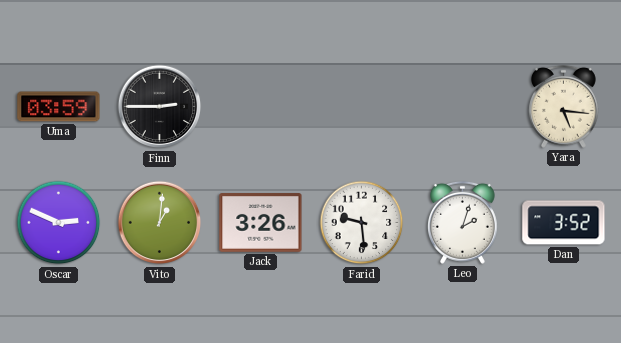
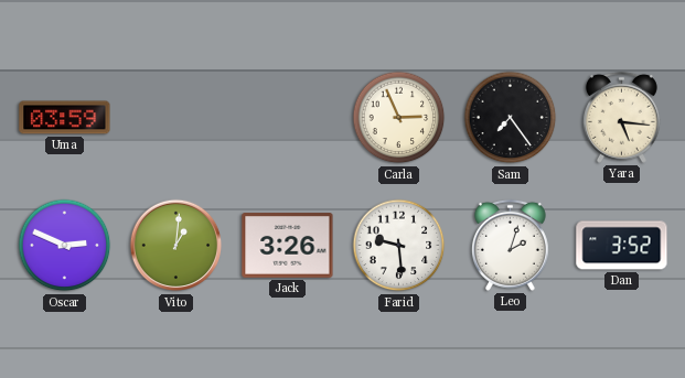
Finn: 2:45 -> none
Carla: none -> 2:56
Sam: none -> 7:24
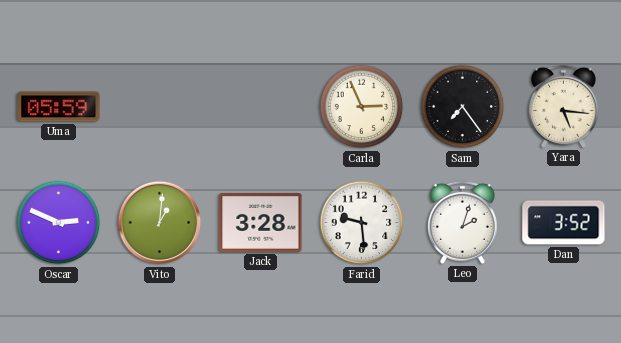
Uma: 03:59 -> 05:59
Jack: 3:26 -> 3:28
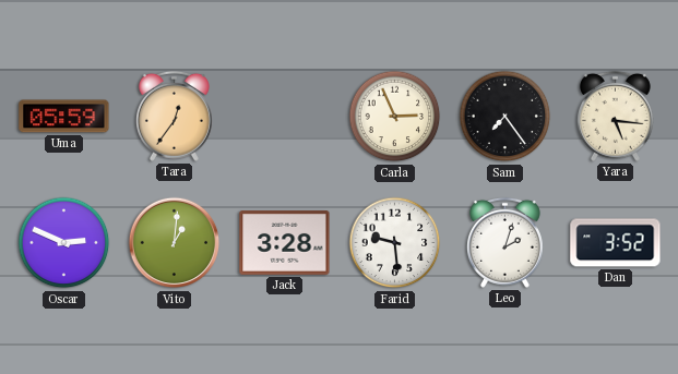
Tara: none -> 12:36
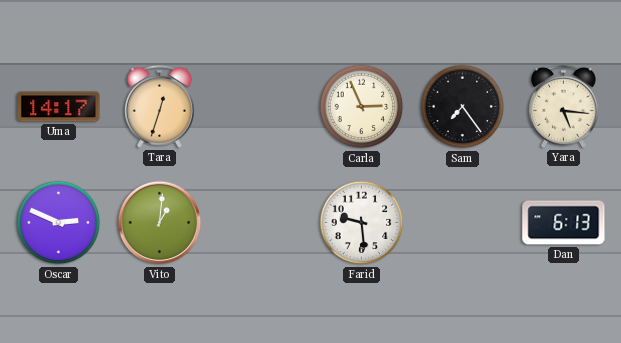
Uma: 05:59 -> 14:17
Tara: 12:36 -> 12:33
Jack: 3:28 -> none
Leo: 2:03 -> none
Dan: 3:52 -> 6:13
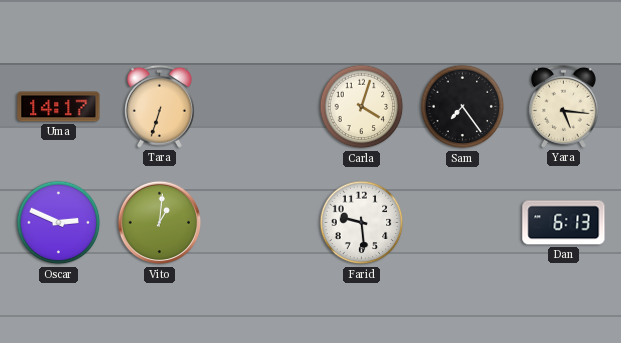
Tara: 12:33 -> 6:33
Carla: 2:56 -> 4:03
